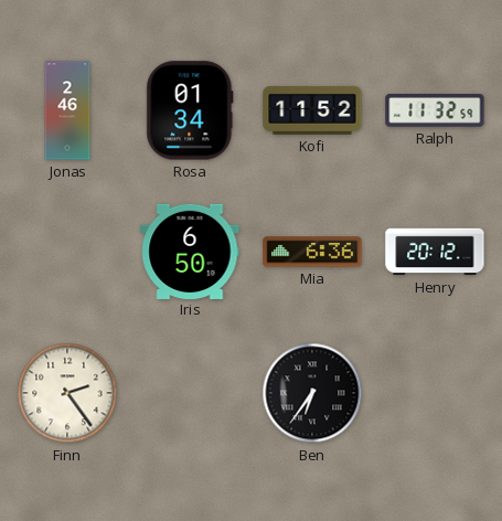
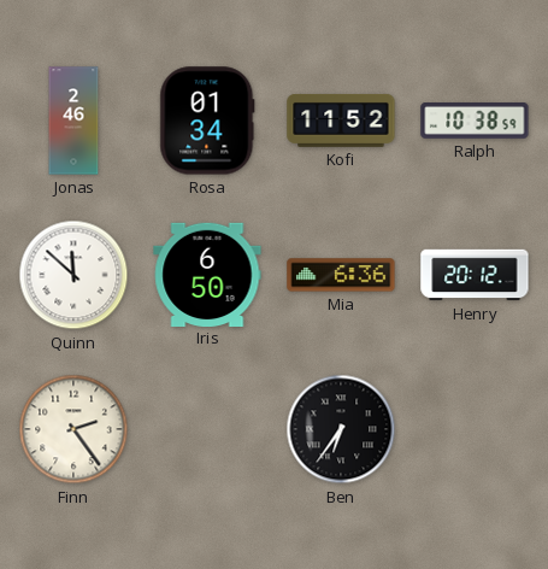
Ralph: 11:32 -> 10:38
Quinn: none -> 11:52
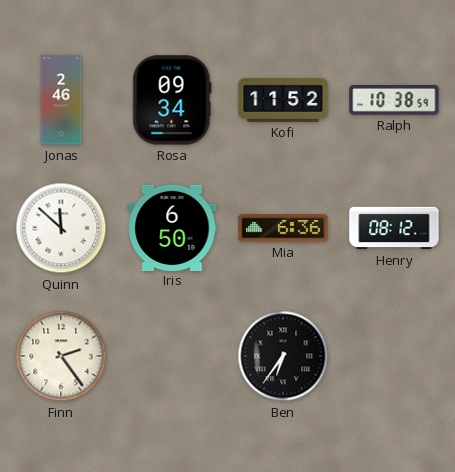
Rosa: 01:34 -> 09:34
Henry: 20:12 -> 08:12
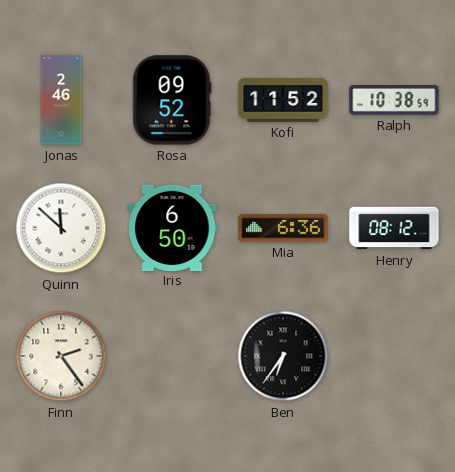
Rosa: 09:34 -> 09:52
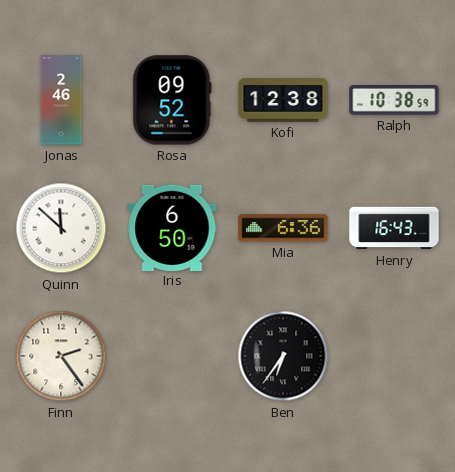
Kofi: 11:52 -> 12:38
Henry: 08:12 -> 16:43
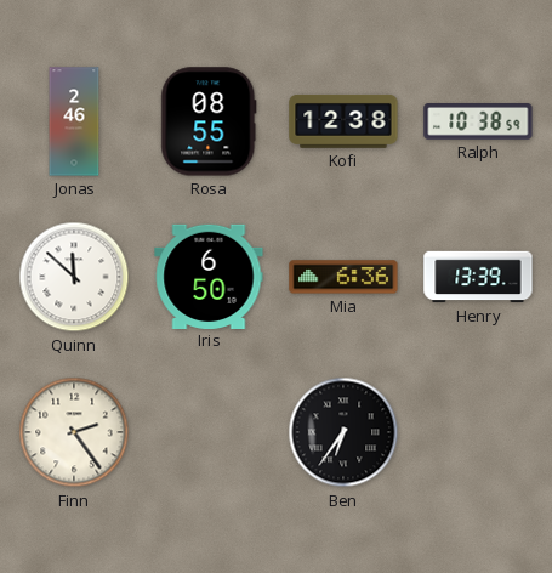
Rosa: 09:52 -> 08:55
Henry: 16:43 -> 13:39
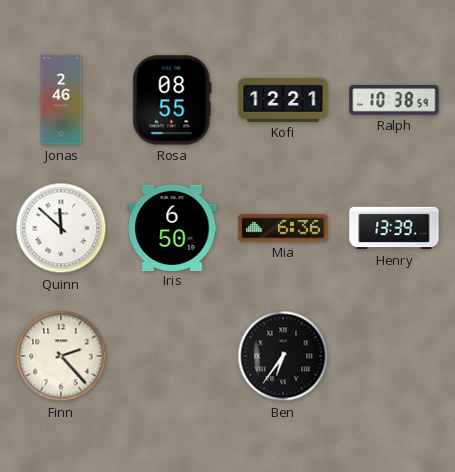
Kofi: 12:38 -> 12:21
Finn: 2:24 -> 2:23
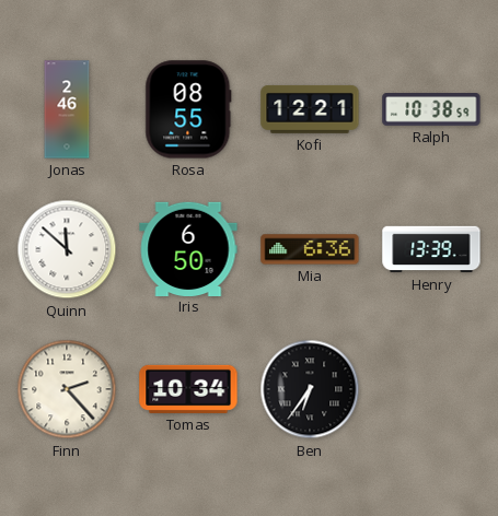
Tomas: none -> 10:34
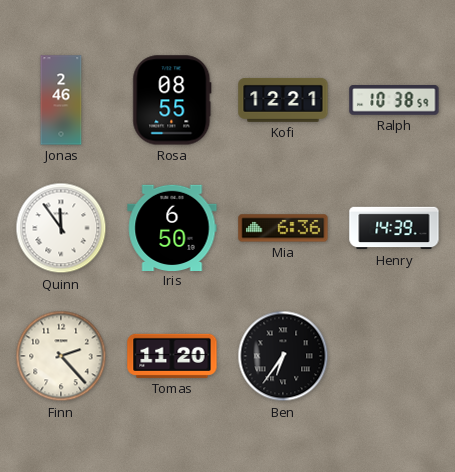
Quinn: 11:52 -> 11:54
Henry: 13:39 -> 14:39
Tomas: 10:34 -> 11:20
